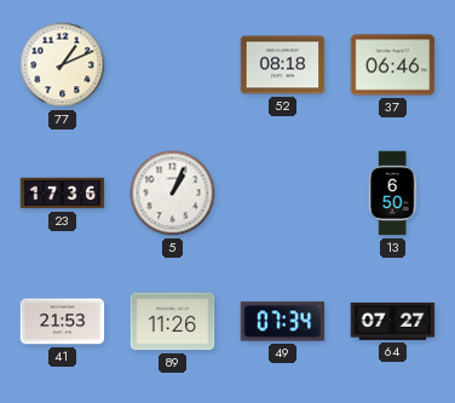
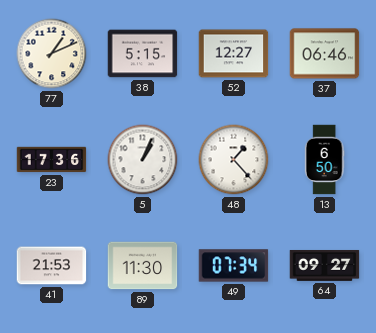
38: none -> 5:15
52: 08:18 -> 12:27
48: none -> 1:23
89: 11:26 -> 11:30
64: 07:27 -> 09:27
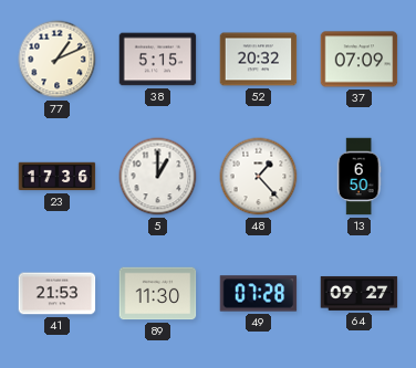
52: 12:27 -> 20:32
37: 06:46 -> 07:09
5: 1:04 -> 1:00
49: 07:34 -> 07:28
